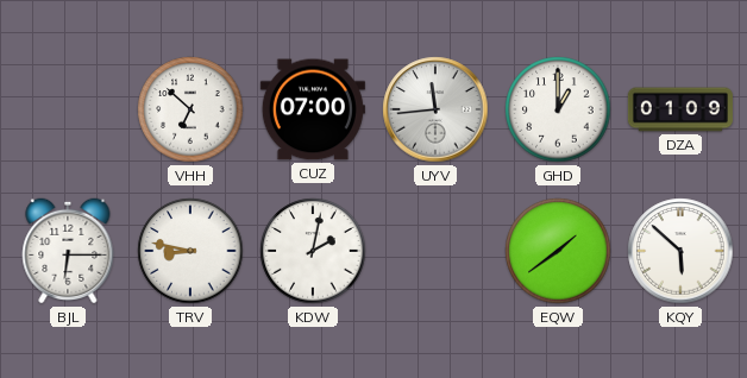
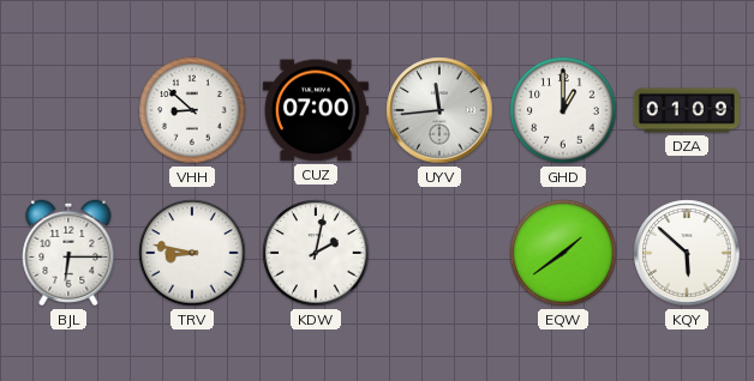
VHH: 6:52 -> 8:52
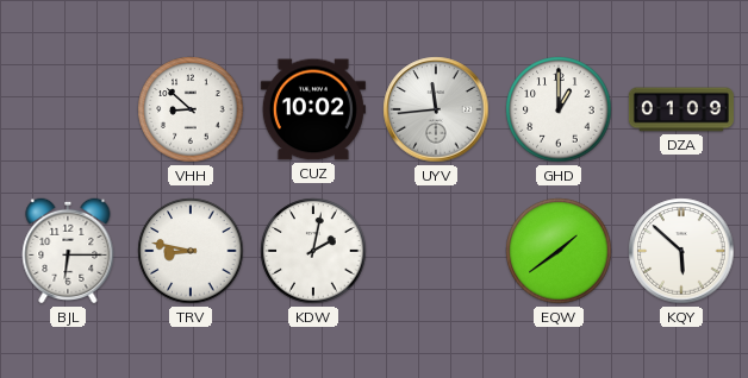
CUZ: 07:00 -> 10:02
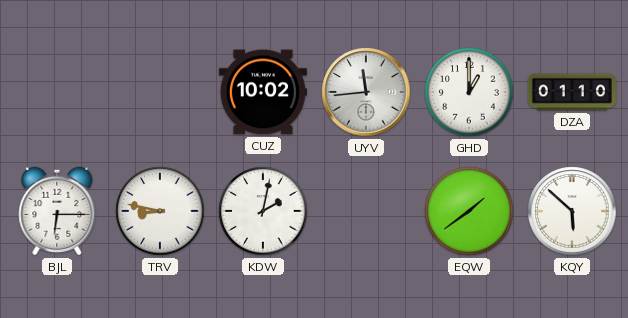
VHH: 8:52 -> none
DZA: 01:09 -> 01:10
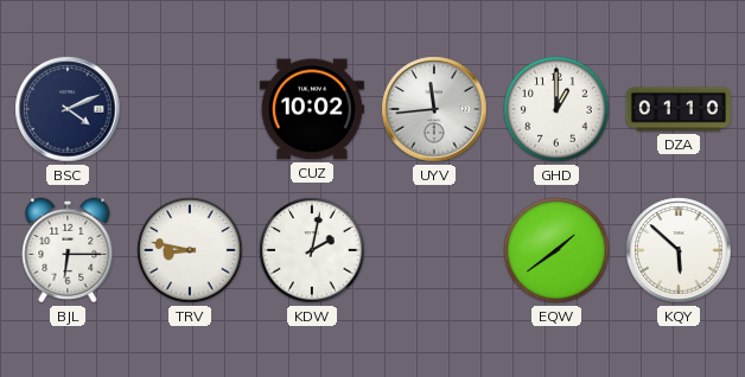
BSC: none -> 4:11
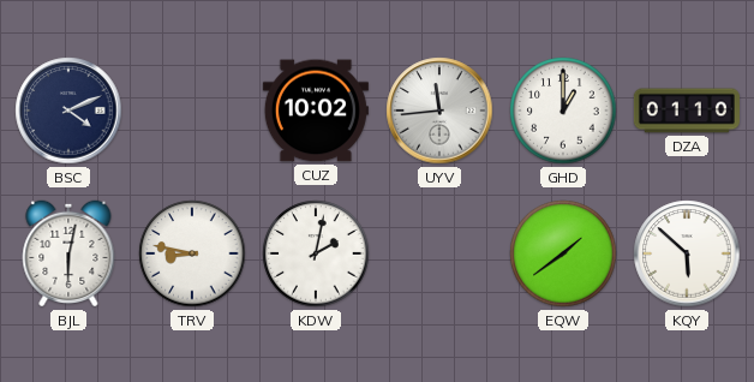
BJL: 6:15 -> 6:02
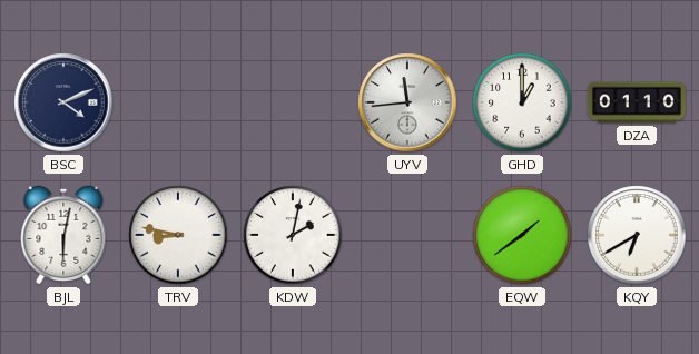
CUZ: 10:02 -> none
KQY: 5:52 -> 6:40
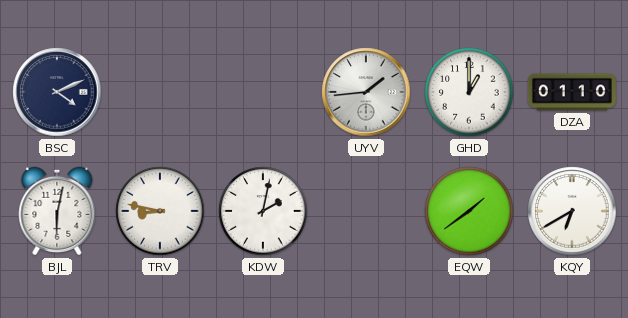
UYV: 11:44 -> 1:44
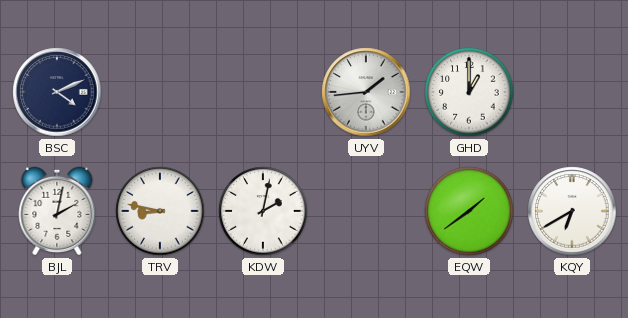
DZA: 01:10 -> none
BJL: 6:02 -> 2:02
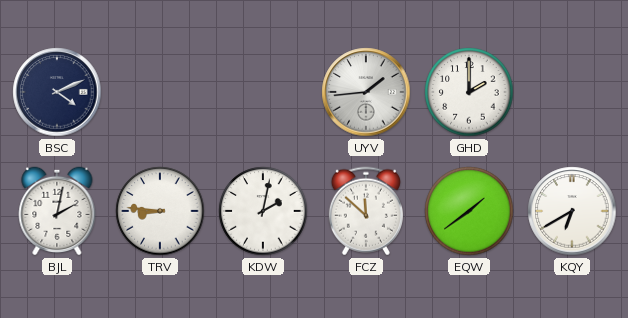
GHD: 1:00 -> 2:00
TRV: 8:47 -> 8:46
FCZ: none -> 11:52
